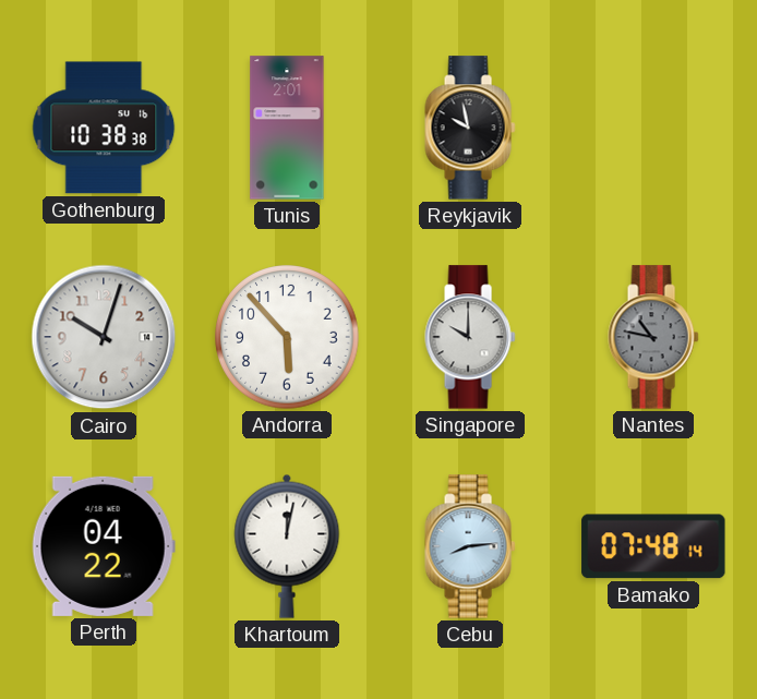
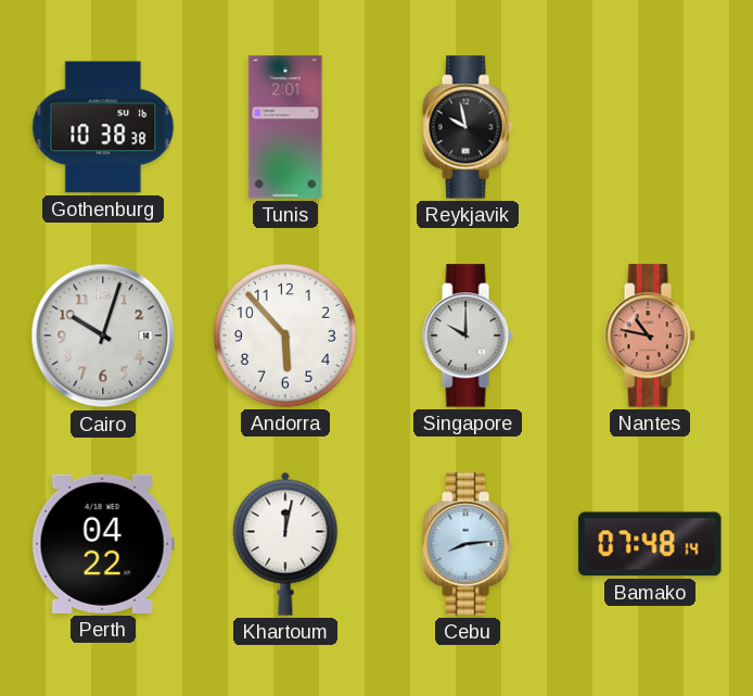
Nantes dial: grey -> salmon
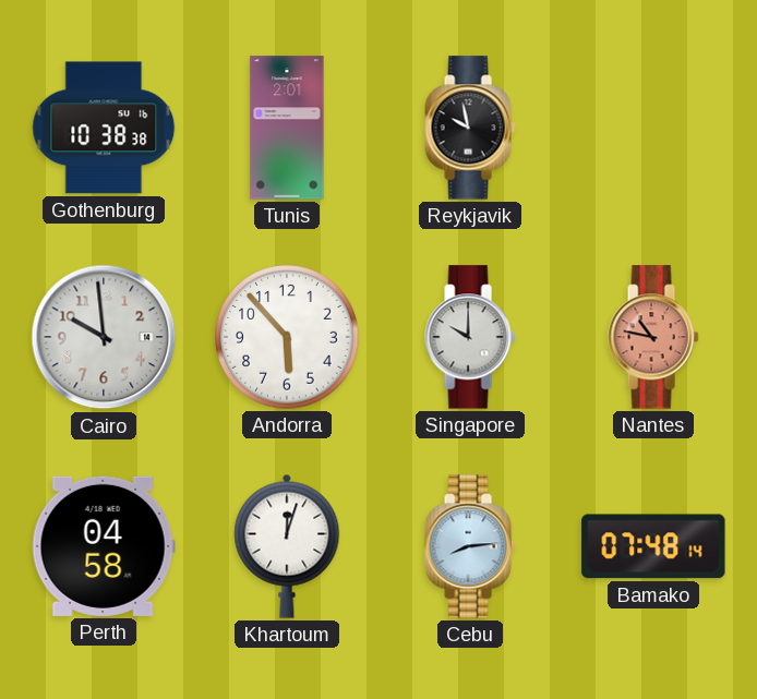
Cairo: 10:03 -> 9:59
Perth: 04:22 -> 04:58
Khartoum: 12:02 -> 12:03
